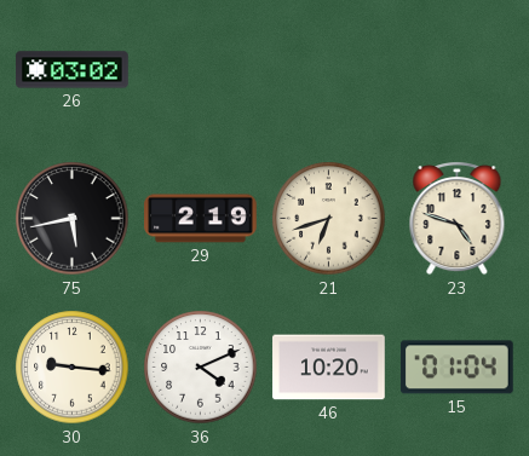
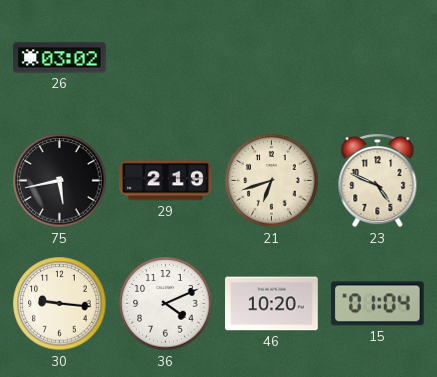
23: 4:48 -> 4:49
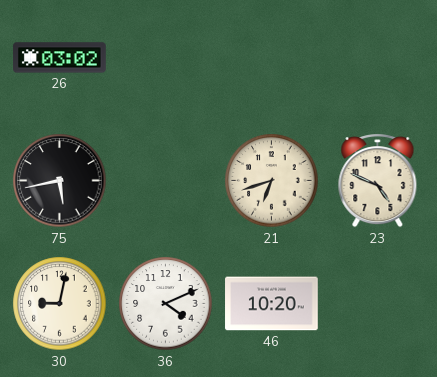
29: 2:19 -> none
30: 9:16 -> 9:02
15: 01:04 -> none
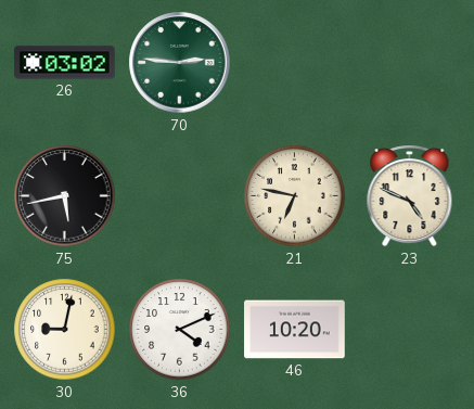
70: none -> 2:46
21: 6:42 -> 6:47
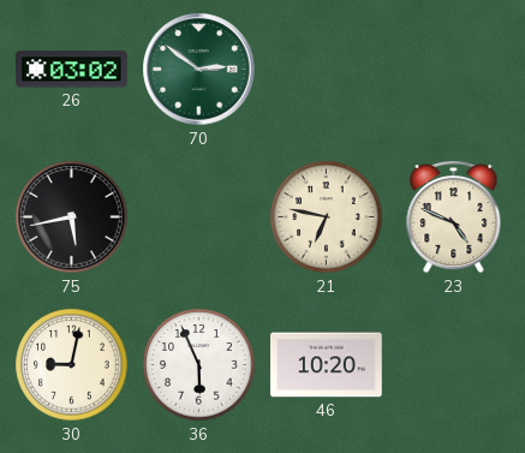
70: 2:46 -> 2:51
36: 4:11 -> 5:56
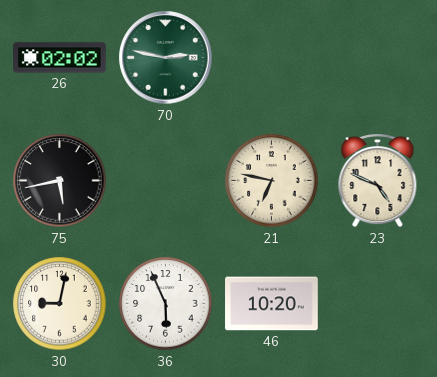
26: 03:02 -> 02:02
70: 2:51 -> 2:47
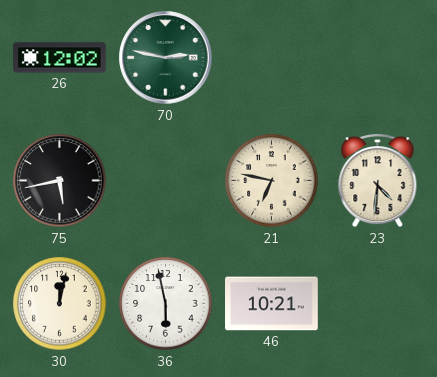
26: 02:02 -> 12:02
23: 4:49 -> 4:31
30: 9:02 -> 12:02
36: 5:56 -> 5:58
46: 10:20 -> 10:21
